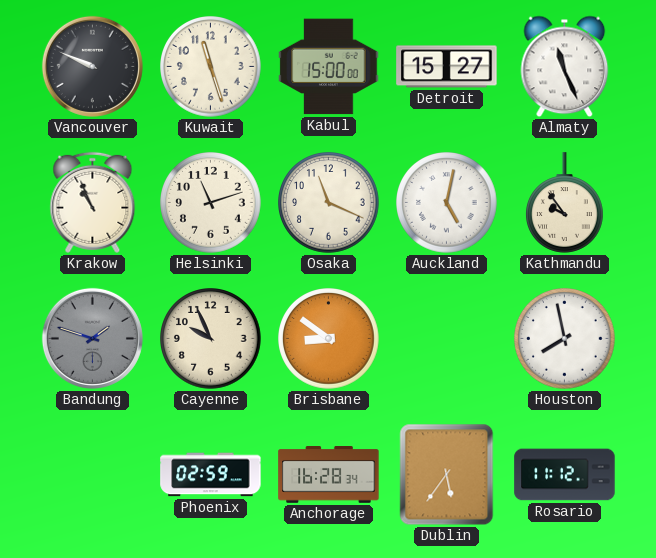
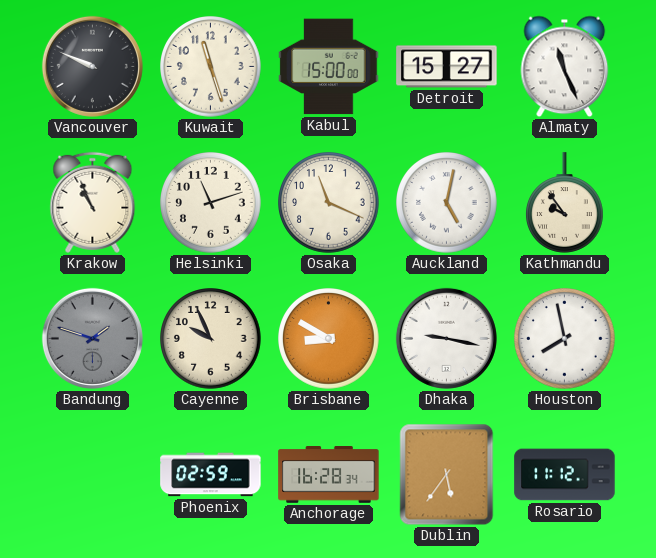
Brisbane: 8:51 -> 8:50
Dhaka: none -> 9:17
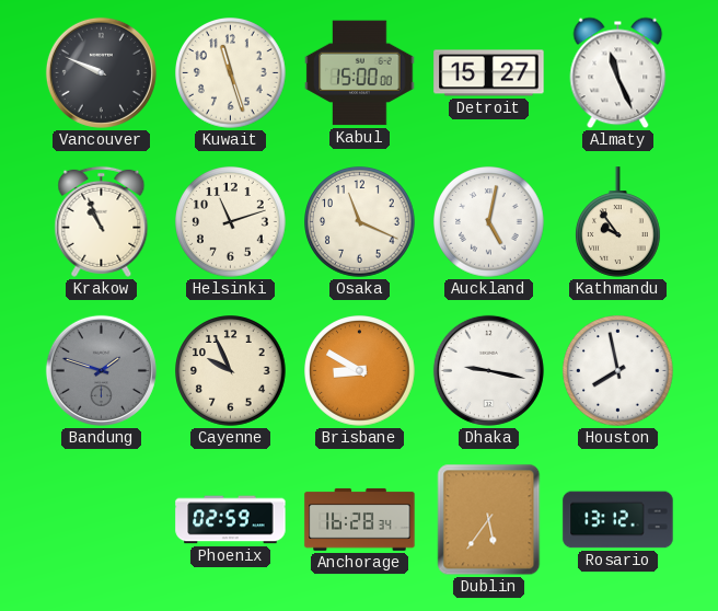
Rosario: 11:12 -> 13:12
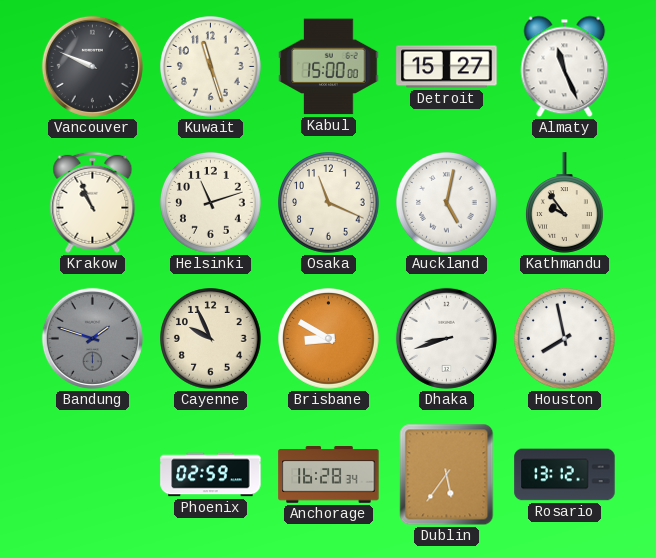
Dhaka: 9:17 -> 8:42
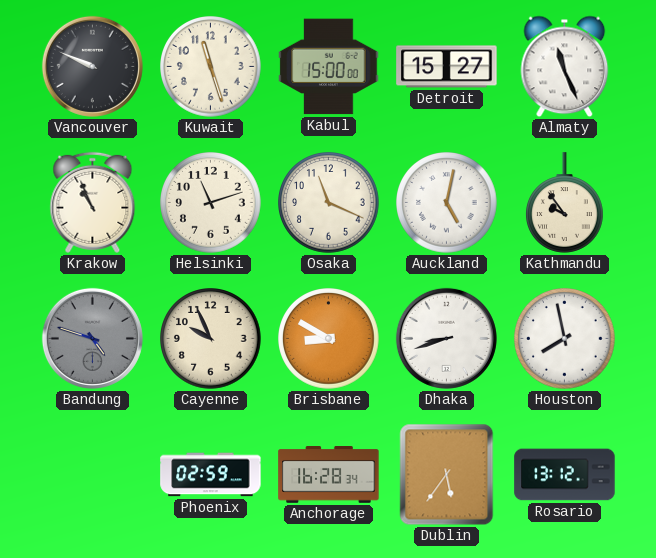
Bandung: 1:48 -> 4:48
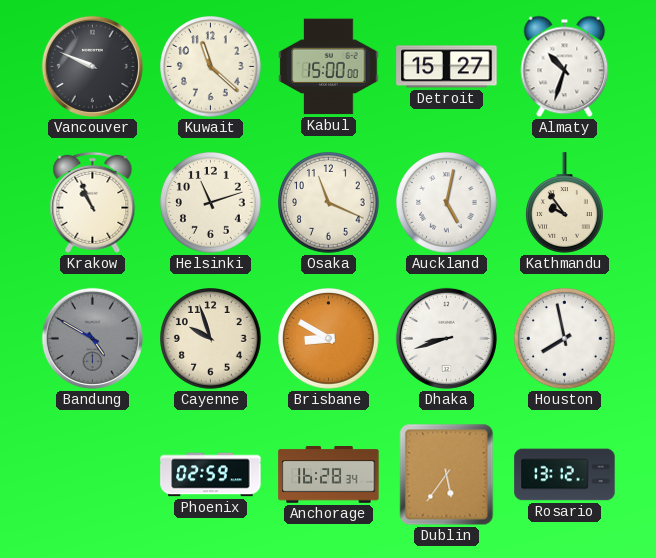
Kuwait: 11:27 -> 11:22
Almaty: 11:26 -> 10:33
Bandung: 4:48 -> 4:50
Cayenne: 9:56 -> 9:57
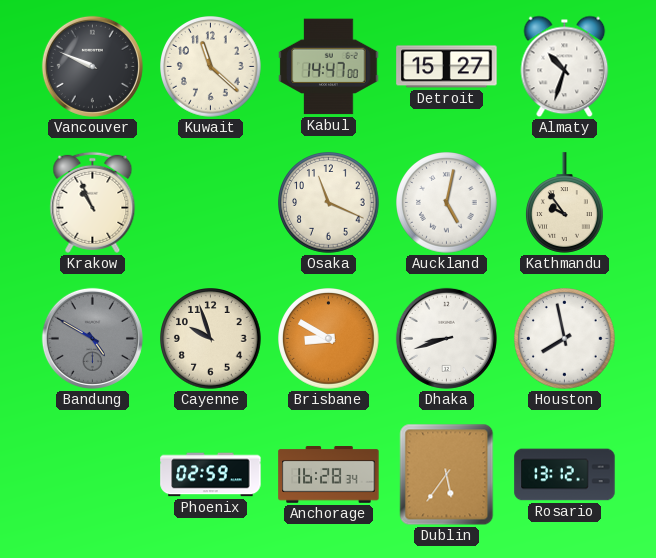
Kabul: 15:00 -> 14:47
Helsinki: 11:12 -> none
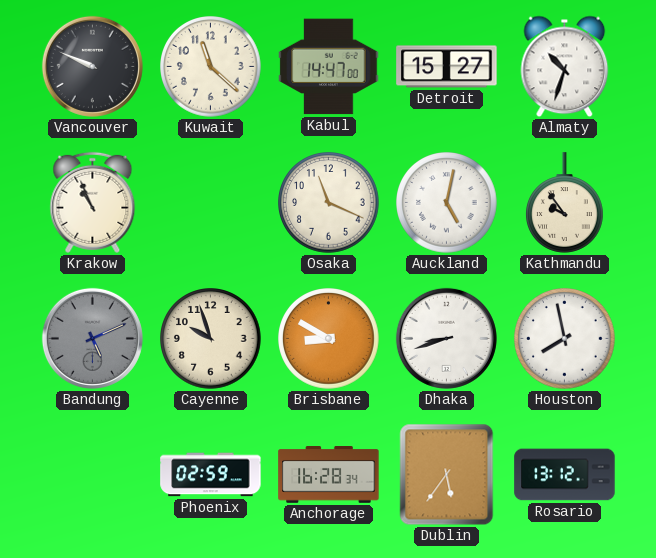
Bandung: 4:50 -> 5:11
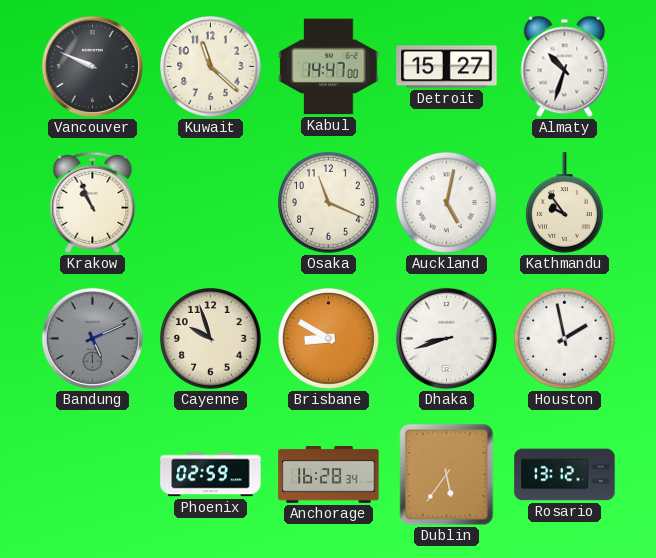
Houston: 7:58 -> 1:58
